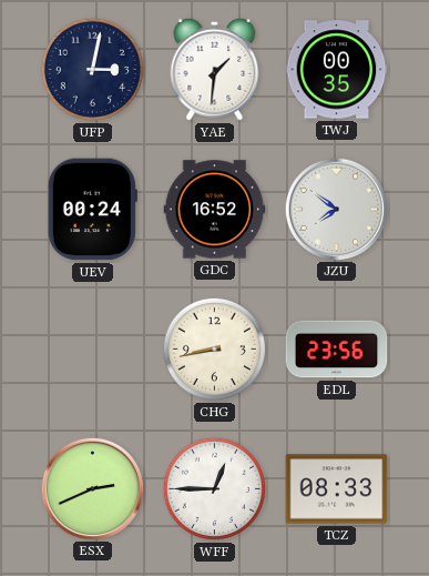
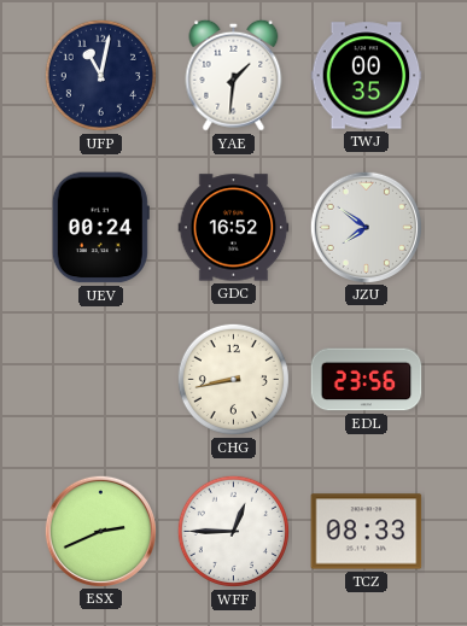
UFP: 3:02 -> 11:02
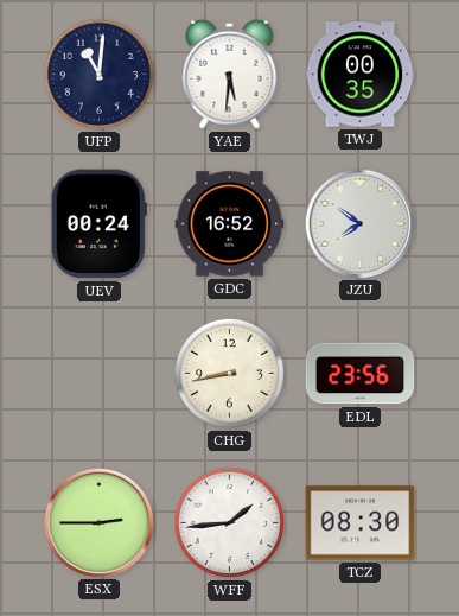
UFP: 11:02 -> 11:01
YAE: 1:31 -> 5:31
ESX: 2:41 -> 2:45
WFF: 12:45 -> 1:44
TCZ: 08:33 -> 08:30
